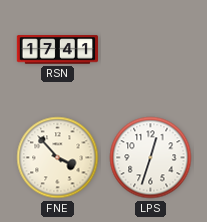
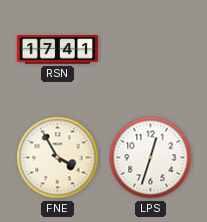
FNE: 3:53 -> 3:55
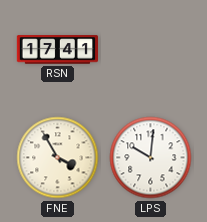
LPS: 12:33 -> 10:01
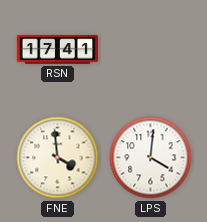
FNE: 3:55 -> 3:59
LPS: 10:01 -> 4:01
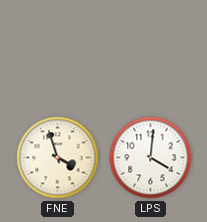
RSN: 17:41 -> none
FNE: 3:59 -> 3:57
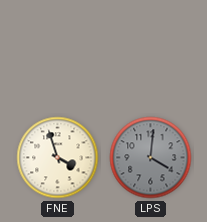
LPS dial: white -> grey
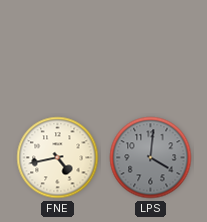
FNE: 3:57 -> 4:43
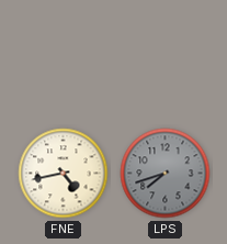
LPS: 4:01 -> 7:42
